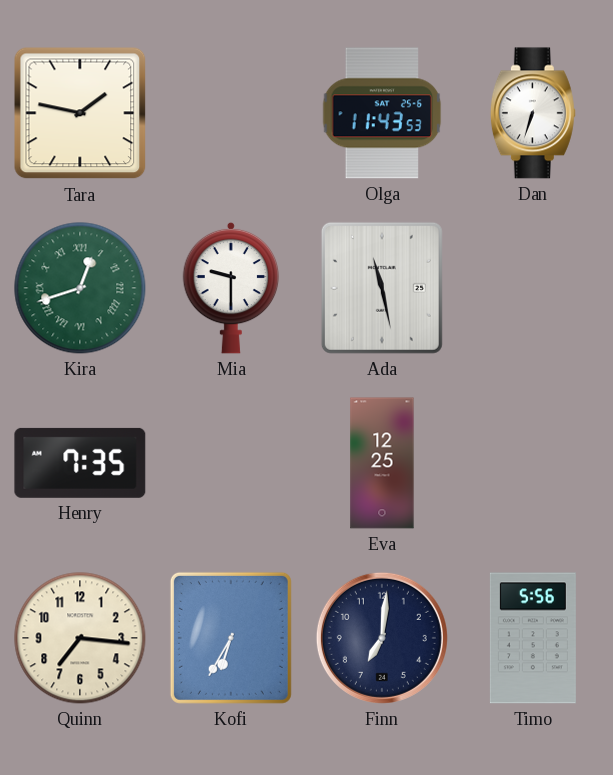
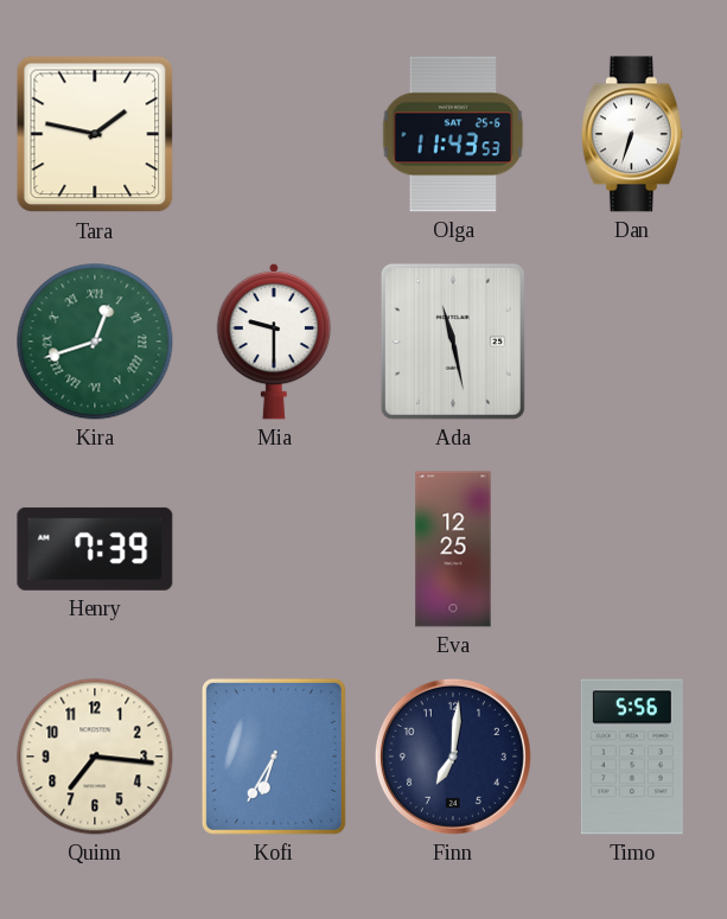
Henry: 7:35 -> 7:39
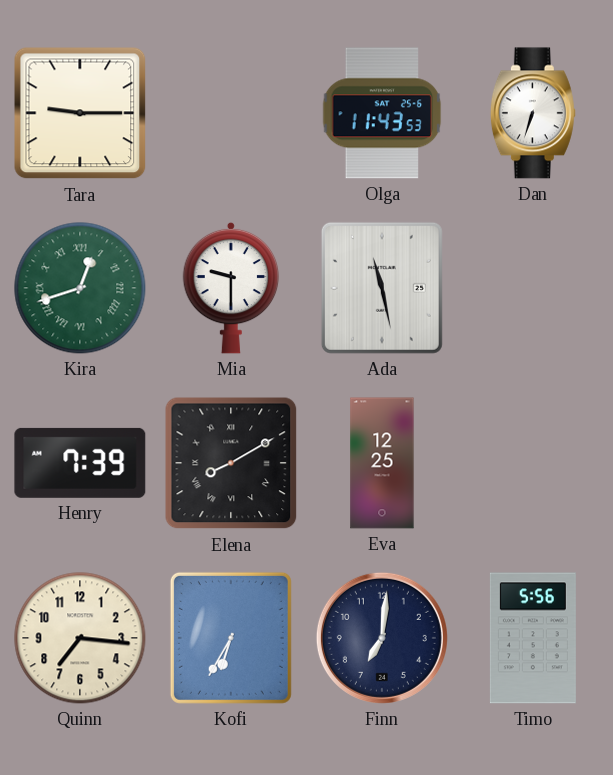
Tara: 1:47 -> 9:15
Elena: none -> 8:10
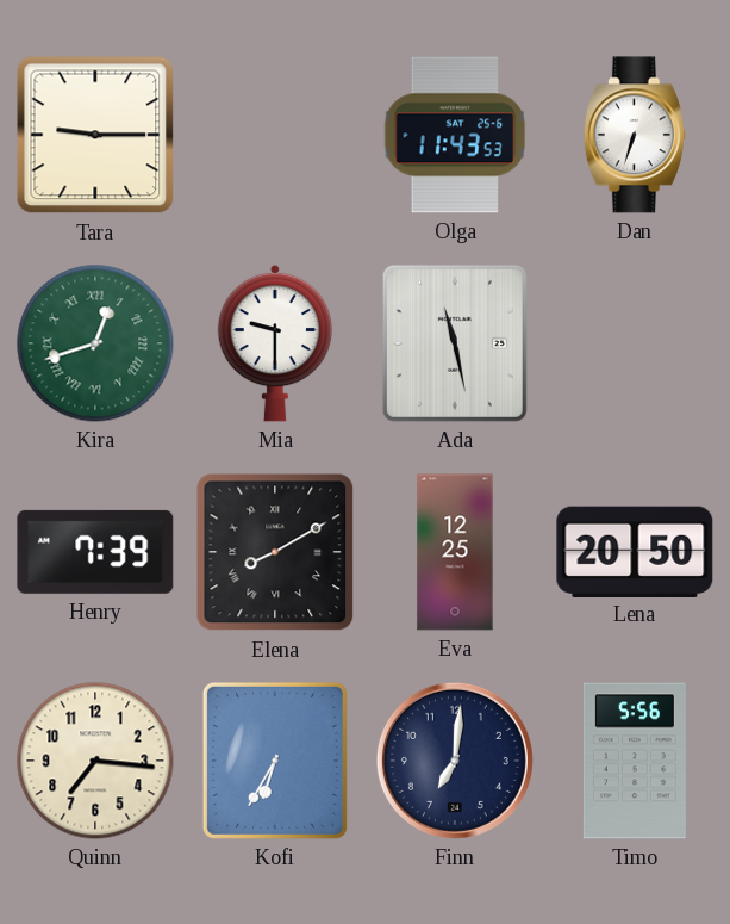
Lena: none -> 20:50
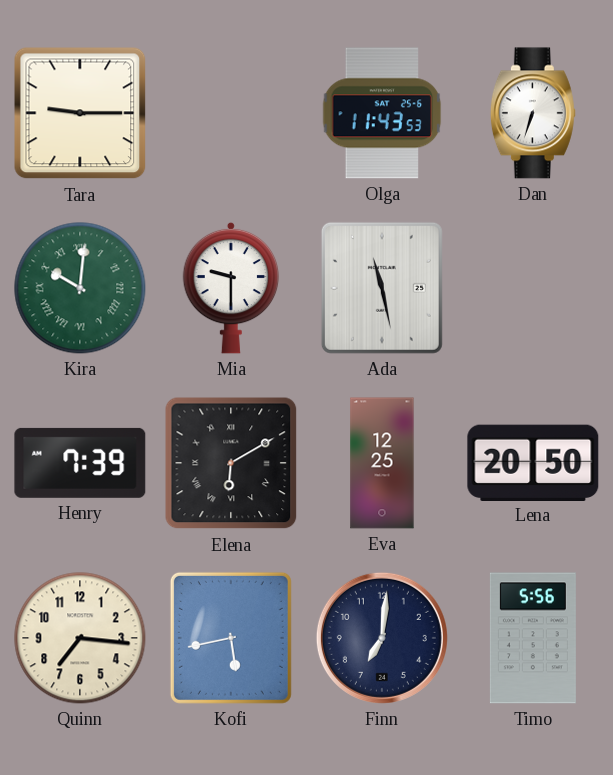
Kira: 12:42 -> 10:01
Elena: 8:10 -> 6:10
Kofi: 6:35 -> 5:43
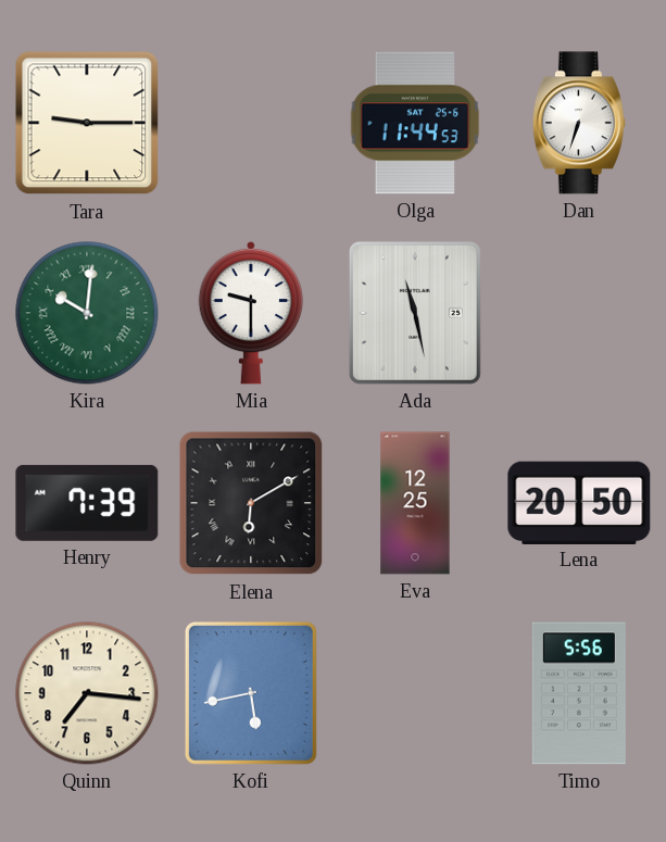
Olga: 11:43 -> 11:44
Finn: 7:01 -> none
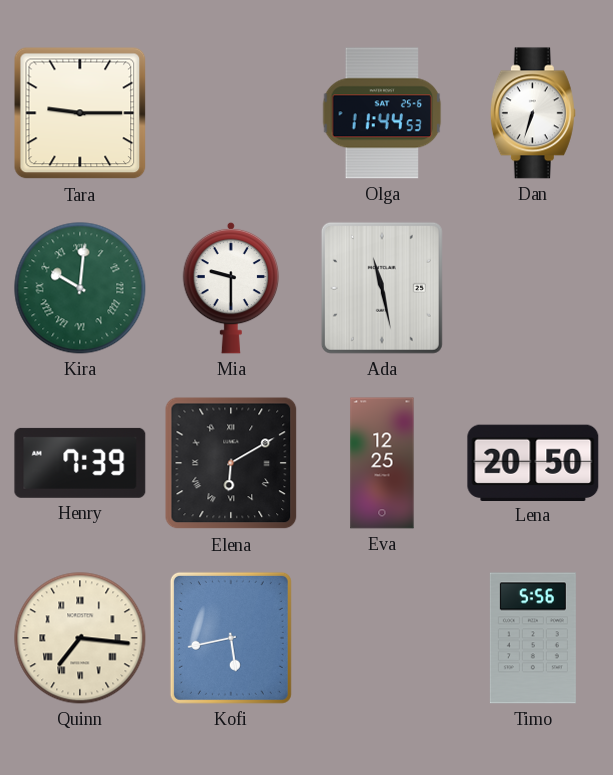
Quinn numerals: Arabic -> Roman
